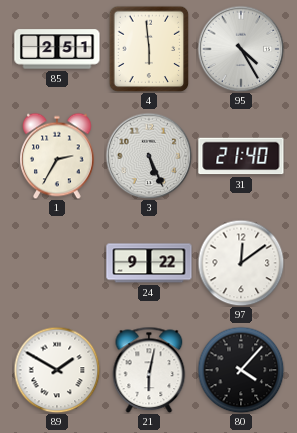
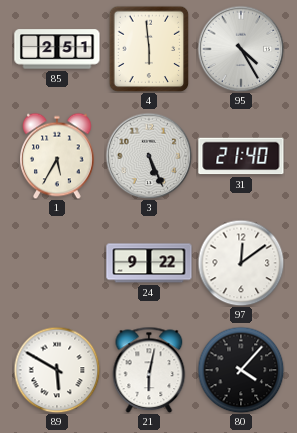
1: 2:35 -> 5:35
89: 1:50 -> 5:50
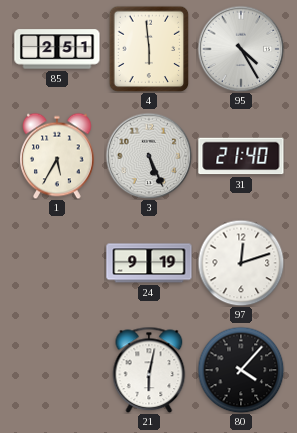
24: 9:22 -> 9:19
97: 12:09 -> 12:12
89: 5:50 -> none
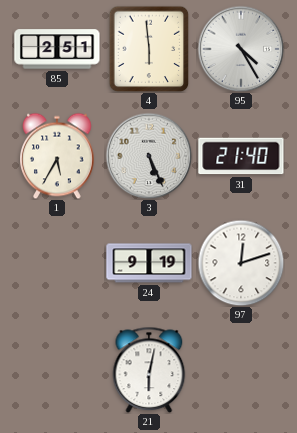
80: 4:07 -> none
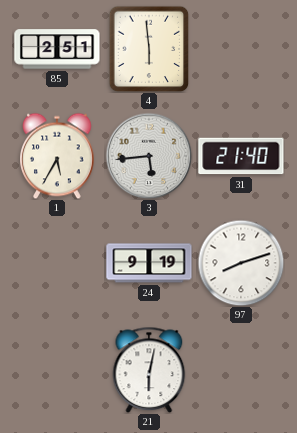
95: 4:25 -> none
3: 5:26 -> 5:44
97: 12:12 -> 8:12
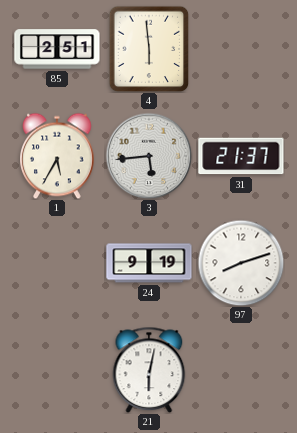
31: 21:40 -> 21:37
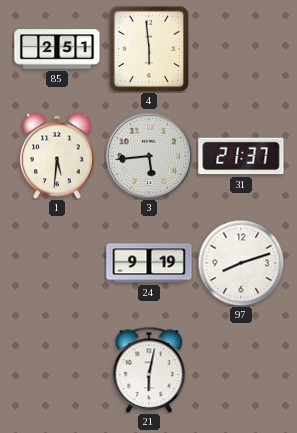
1: 5:35 -> 5:31
